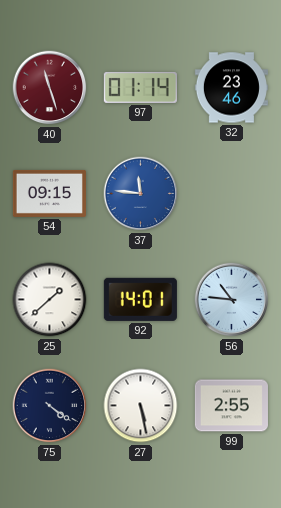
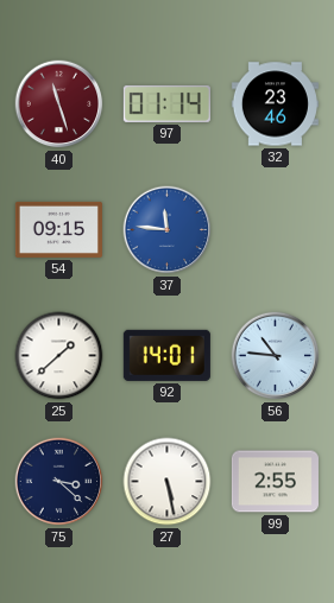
75: 4:21 -> 3:22
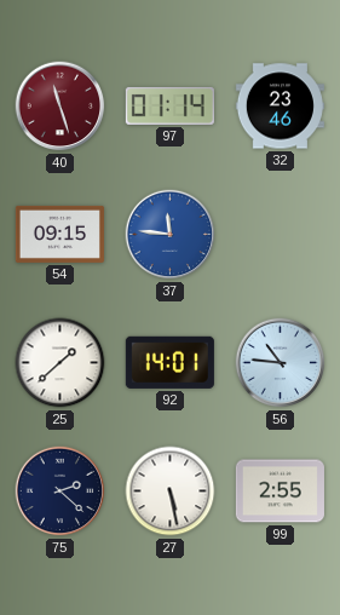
75: 3:22 -> 2:22
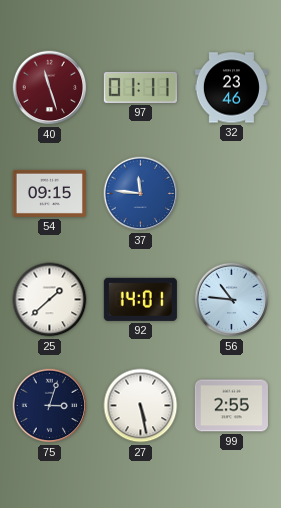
97: 01:14 -> 01:11
75: 2:22 -> 3:03
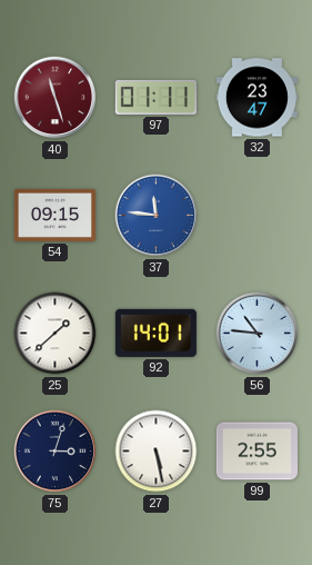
32: 23:46 -> 23:47
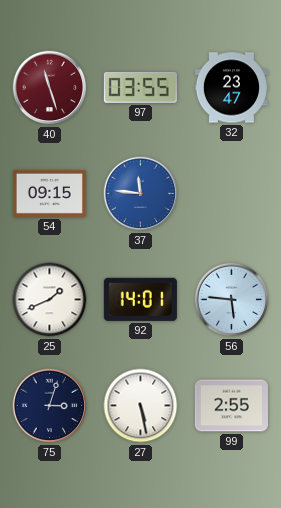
97: 01:11 -> 03:55
25: 1:38 -> 1:41
56: 10:46 -> 5:46
